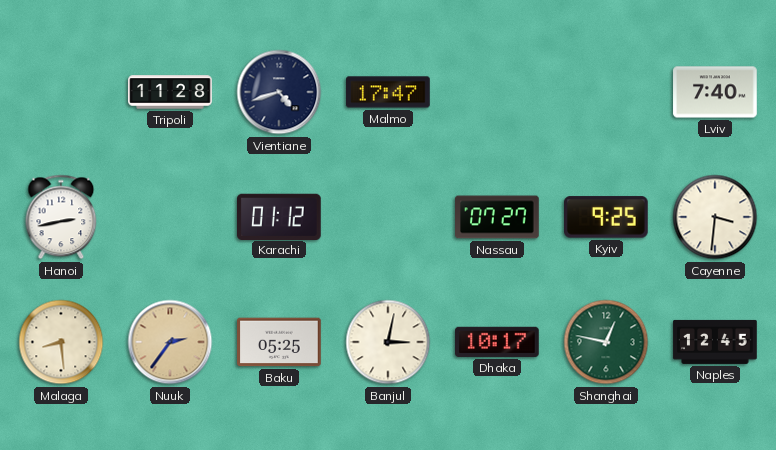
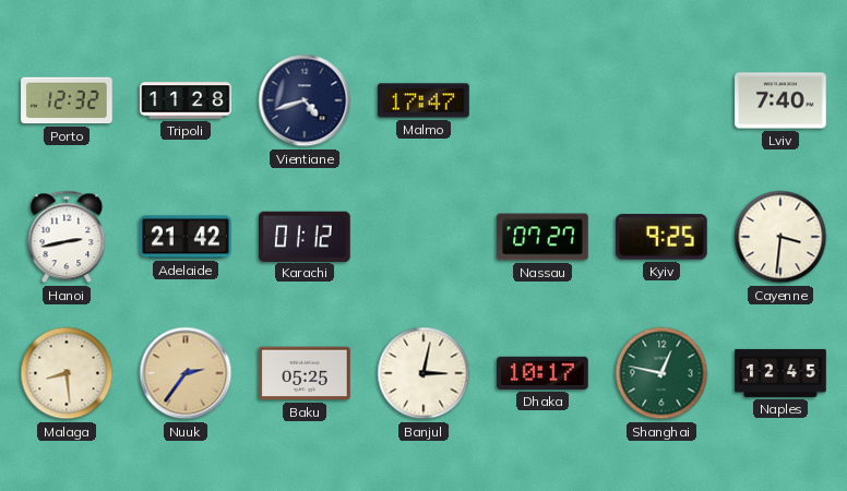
Porto: none -> 12:32
Adelaide: none -> 21:42
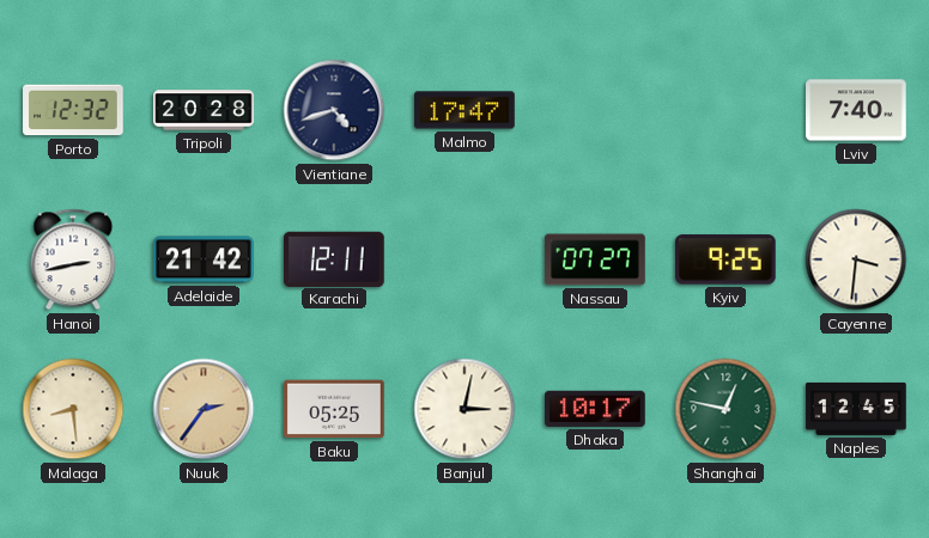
Tripoli: 11:28 -> 20:28
Karachi: 01:12 -> 12:11
